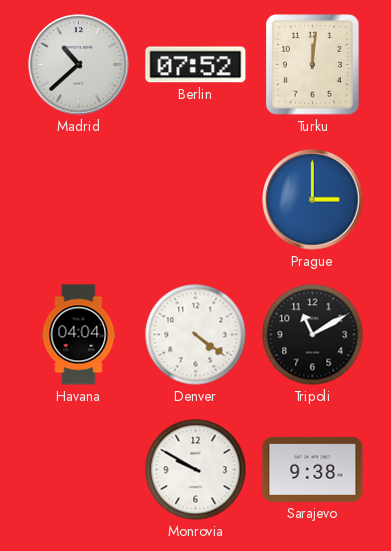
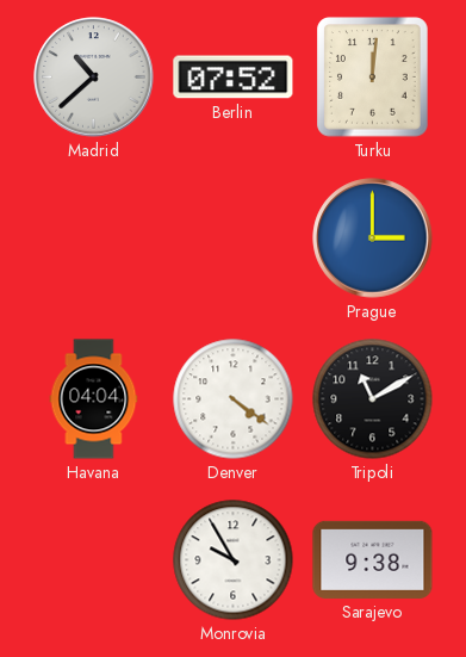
Monrovia: 9:50 -> 9:55
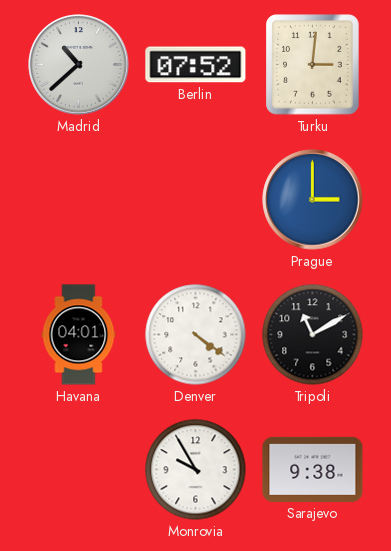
Turku: 12:01 -> 3:01
Havana: 04:04 -> 04:01
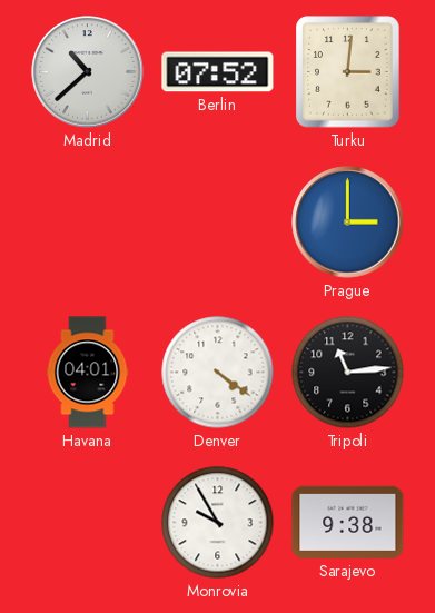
Tripoli: 11:10 -> 11:14
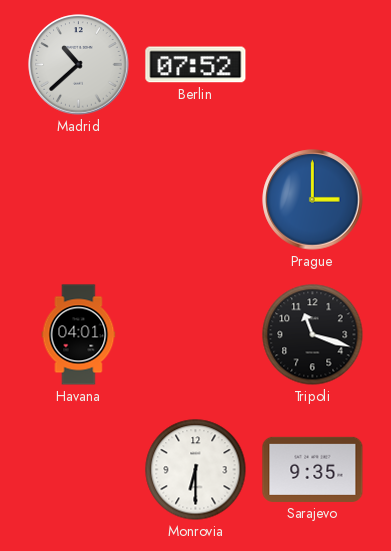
Turku: 3:01 -> none
Denver: 4:21 -> none
Tripoli: 11:14 -> 11:18
Monrovia: 9:55 -> 6:30
Sarajevo: 9:38 -> 9:35
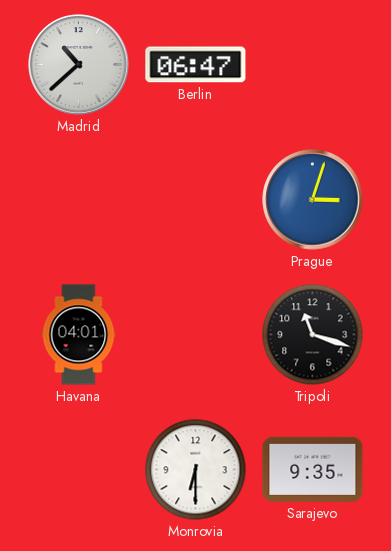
Berlin: 07:52 -> 06:47
Prague: 3:00 -> 3:03
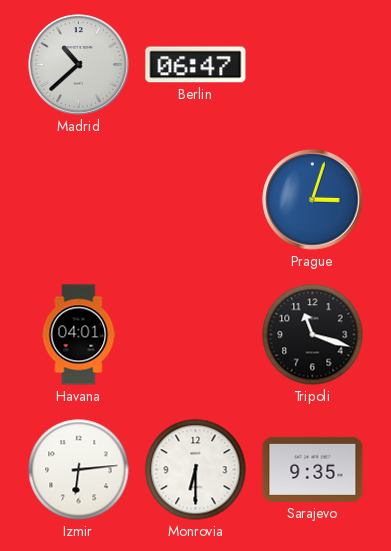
Izmir: none -> 6:14
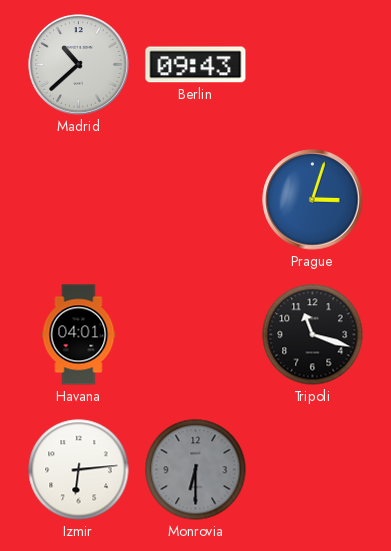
Berlin: 06:47 -> 09:43
Monrovia dial: white -> grey
Sarajevo: 9:35 -> none
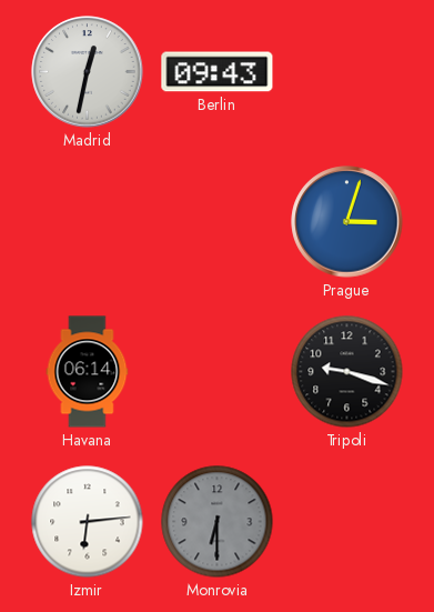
Madrid: 10:38 -> 12:32
Havana: 04:01 -> 06:14
Tripoli: 11:18 -> 9:18
